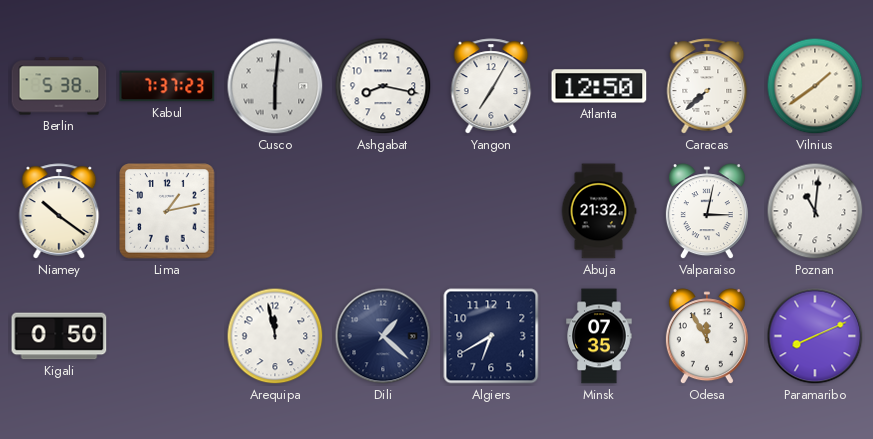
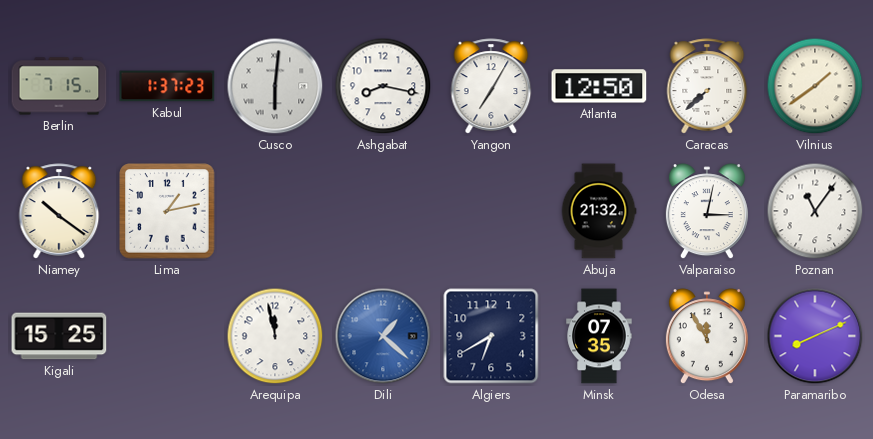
Berlin: 5:38 -> 7:15
Kabul: 7:37 -> 1:37
Poznan: 11:01 -> 11:06
Kigali: 0:50 -> 15:25
Dili dial: navy -> blue
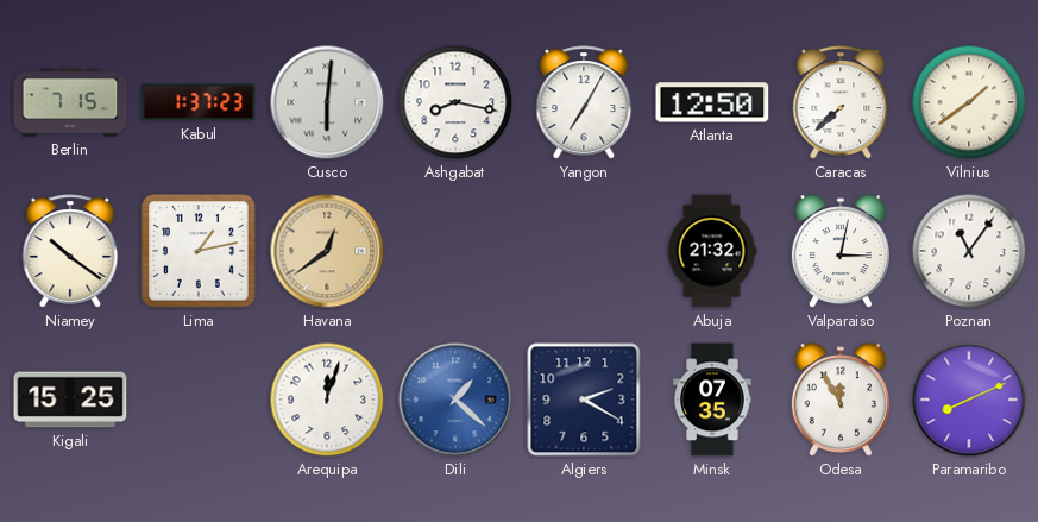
Havana: none -> 12:39
Arequipa: 11:58 -> 12:03
Algiers: 6:40 -> 2:20
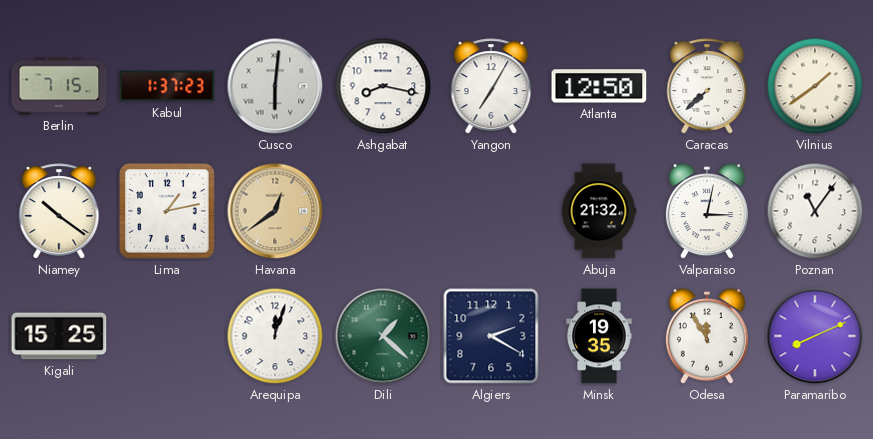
Dili dial: blue -> green
Minsk: 07:35 -> 19:35
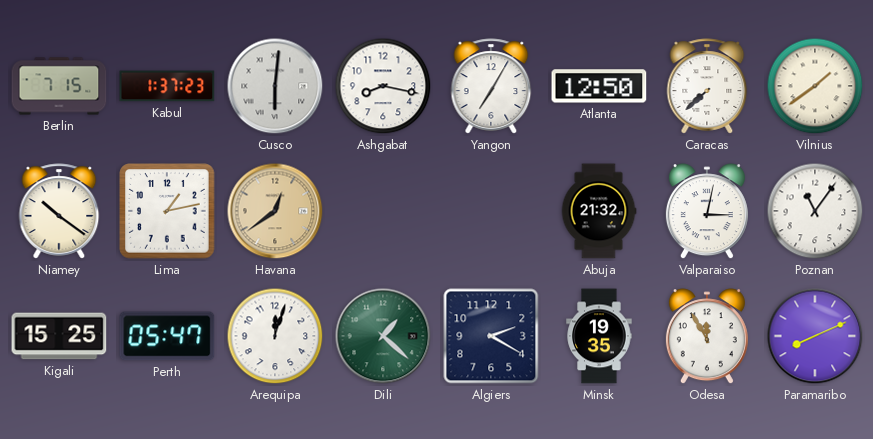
Perth: none -> 05:47
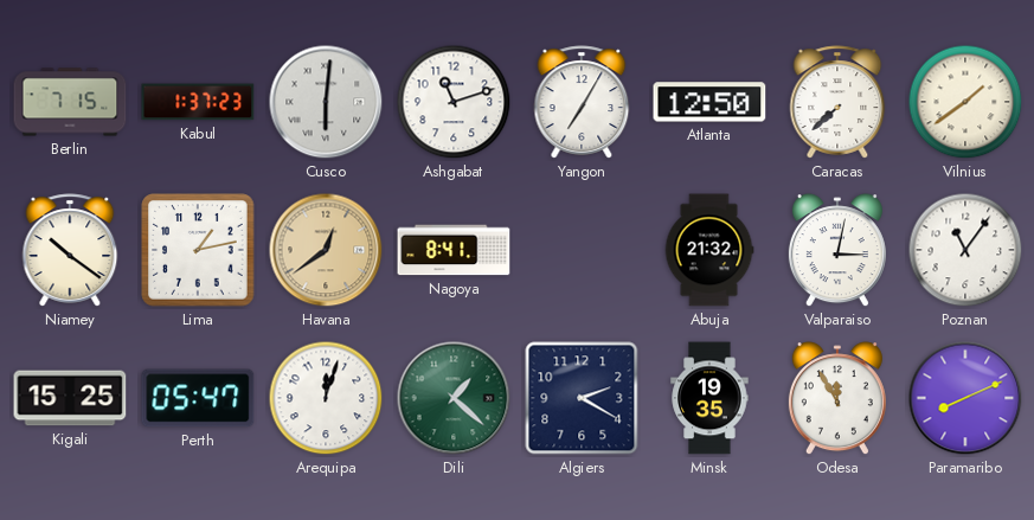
Ashgabat: 8:17 -> 11:12
Nagoya: none -> 8:41
